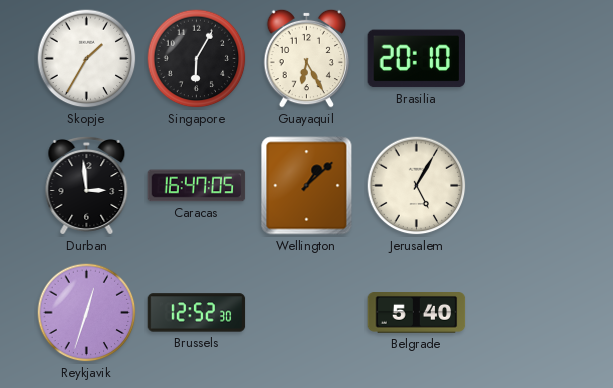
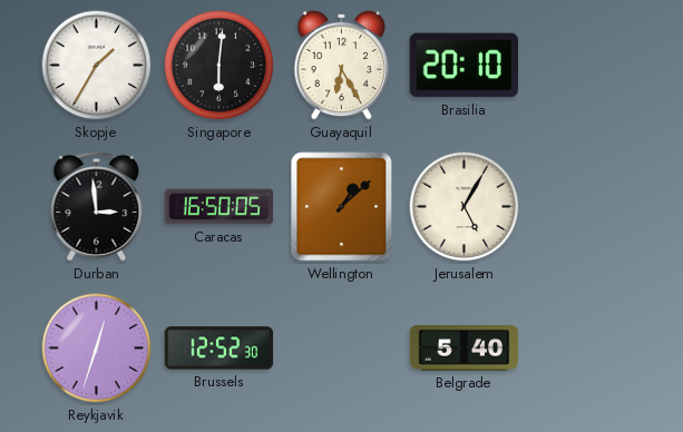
Singapore: 6:05 -> 6:01
Caracas: 16:47 -> 16:50
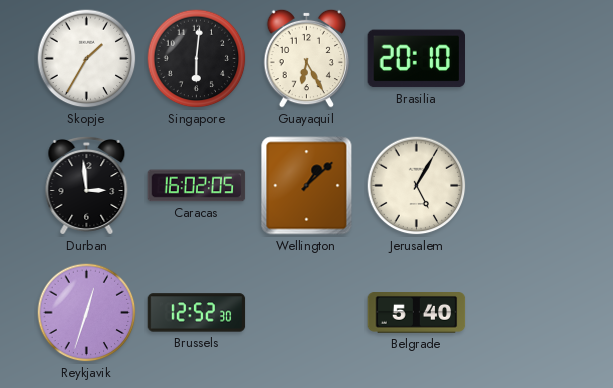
Caracas: 16:50 -> 16:02
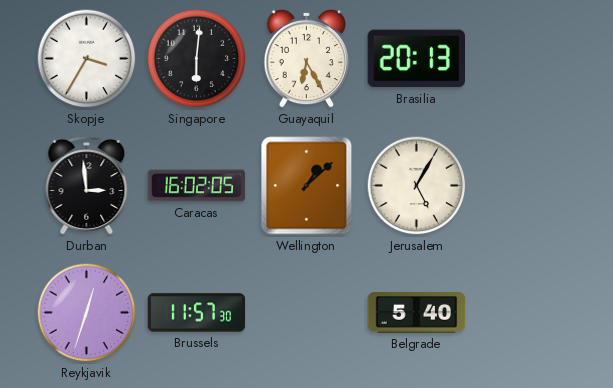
Skopje: 1:35 -> 3:35
Brasilia: 20:10 -> 20:13
Brussels: 12:52 -> 11:57
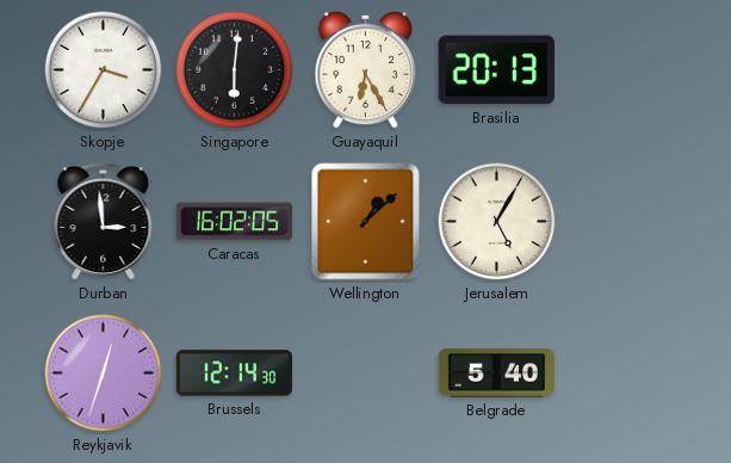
Brussels: 11:57 -> 12:14
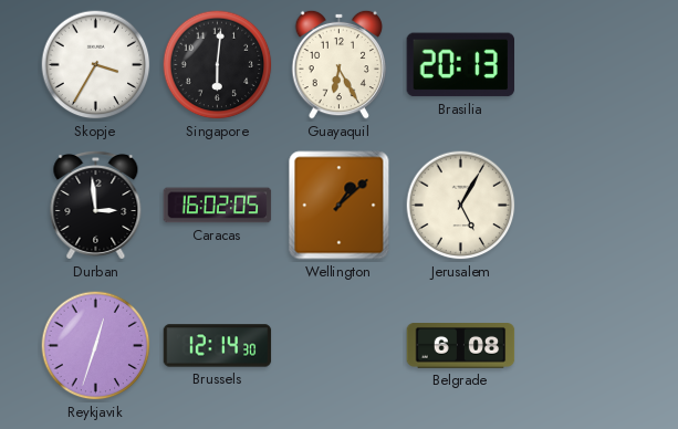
Belgrade: 5:40 -> 6:08
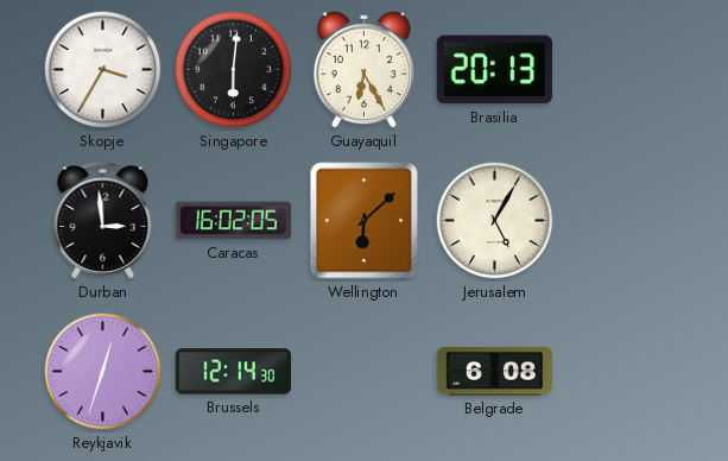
Wellington: 1:08 -> 6:08
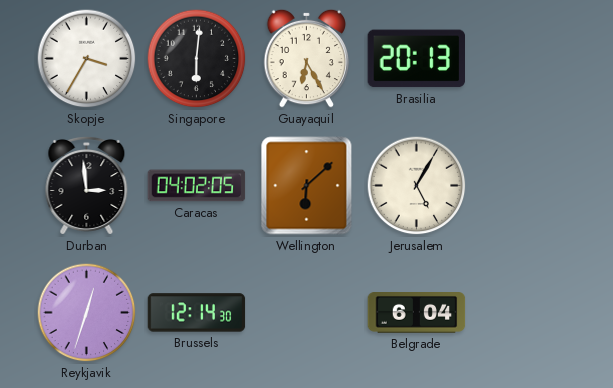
Caracas: 16:02 -> 04:02
Belgrade: 6:08 -> 6:04
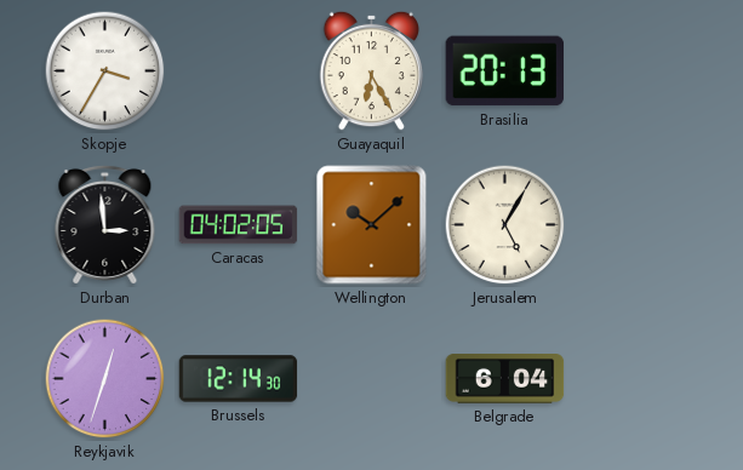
Singapore: 6:01 -> none
Wellington: 6:08 -> 10:08
